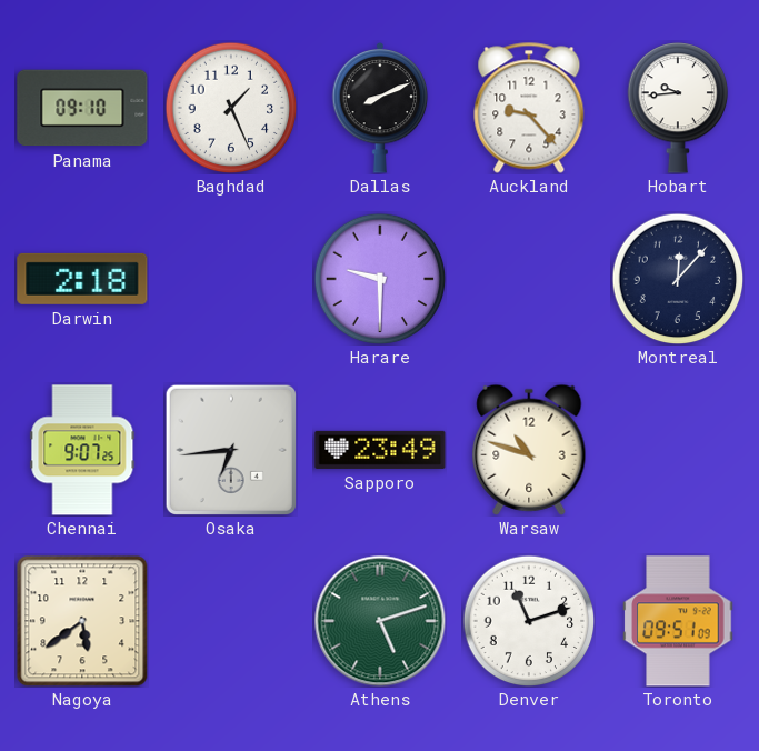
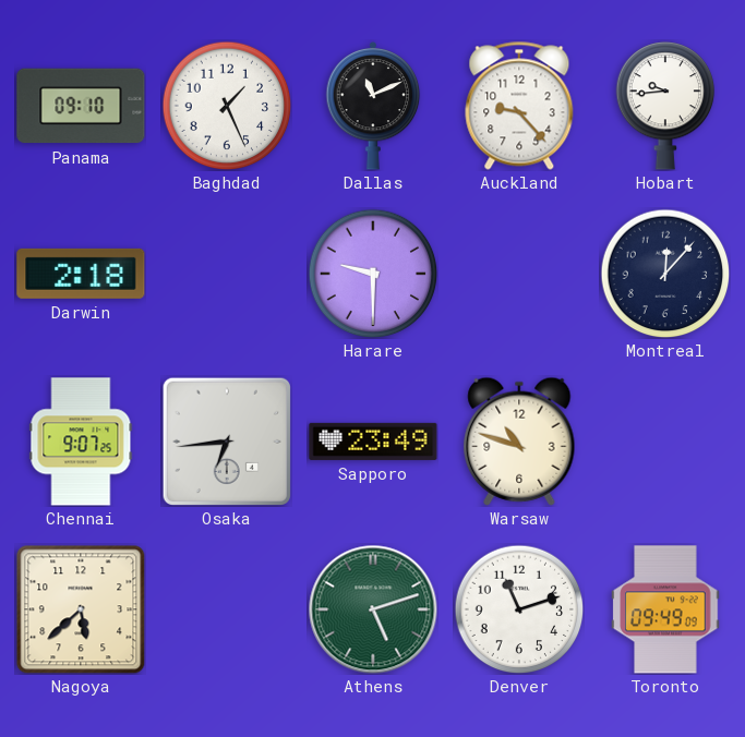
Dallas: 8:11 -> 11:11
Nagoya: 5:39 -> 5:38
Toronto: 09:51 -> 09:49
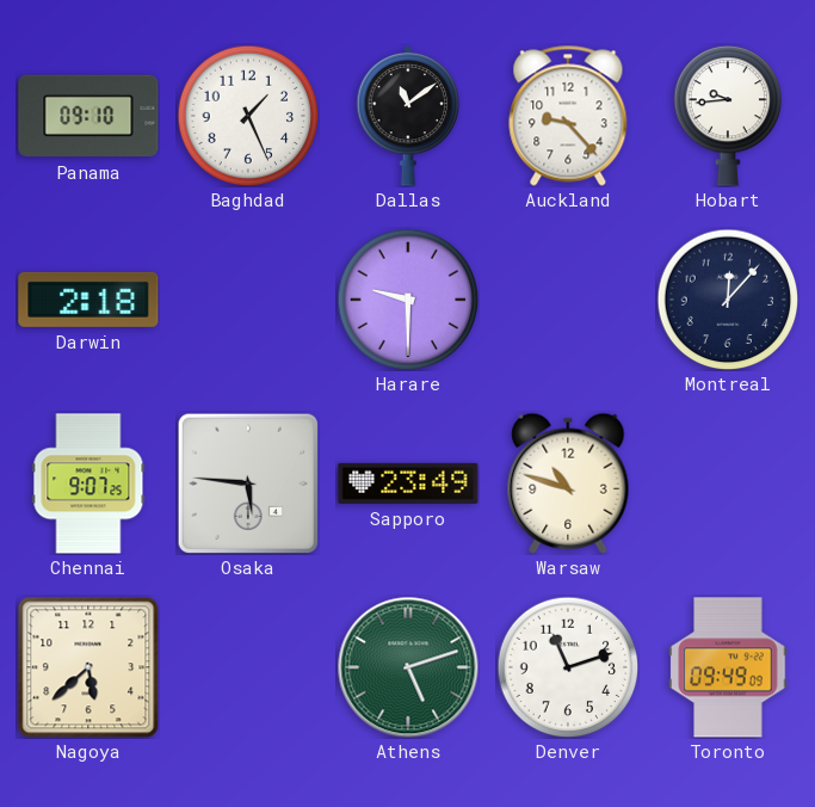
Dallas: 11:11 -> 11:09
Osaka: 6:44 -> 5:46
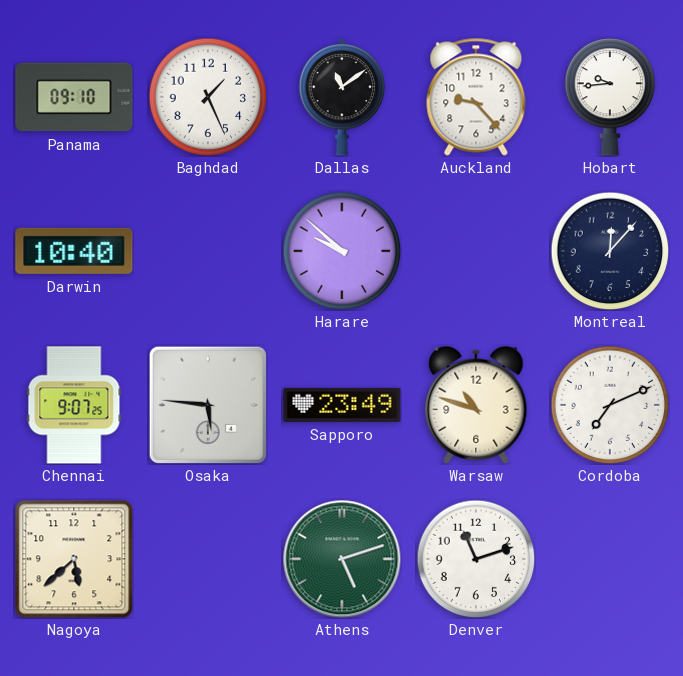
Darwin: 2:18 -> 10:40
Harare: 9:30 -> 9:52
Cordoba: none -> 7:11
Toronto: 09:49 -> none
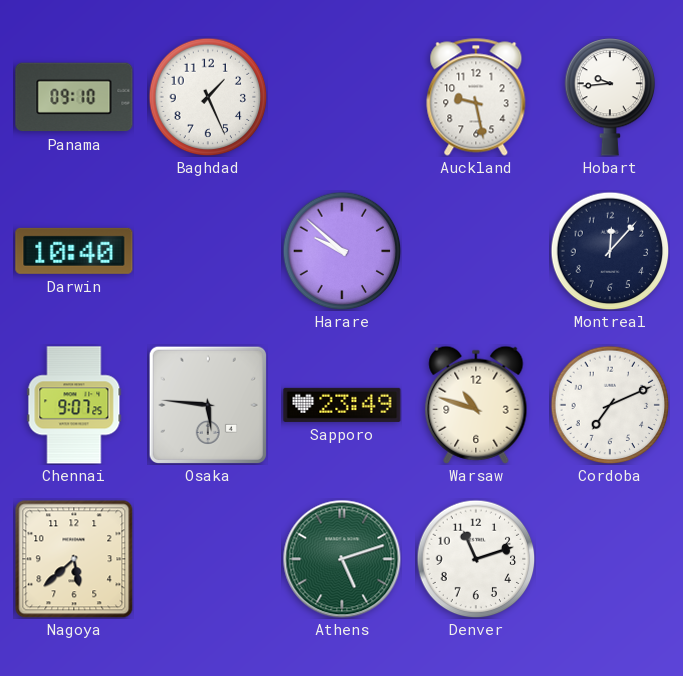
Dallas: 11:09 -> none
Auckland: 9:23 -> 9:28
